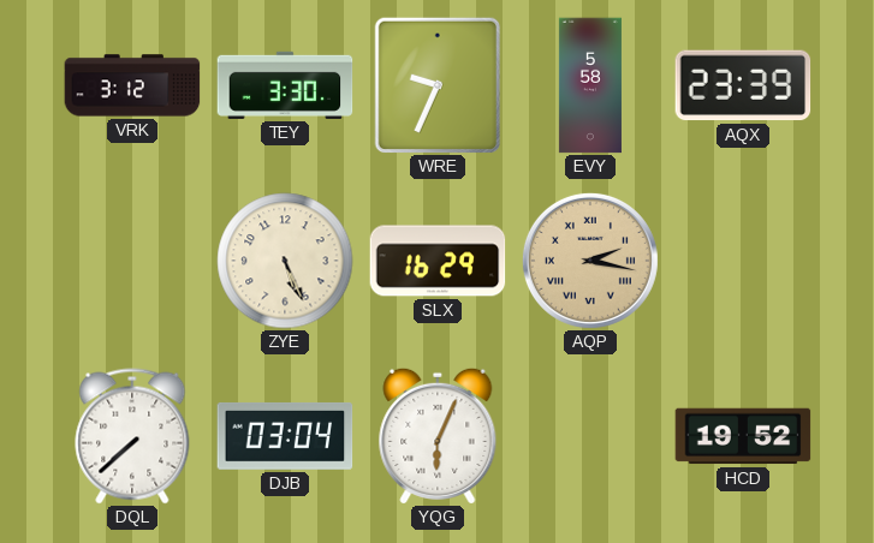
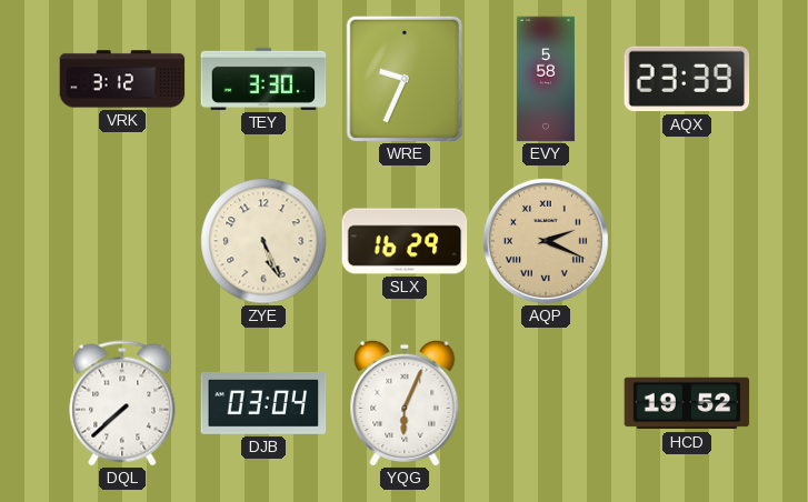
AQP: 2:17 -> 2:19
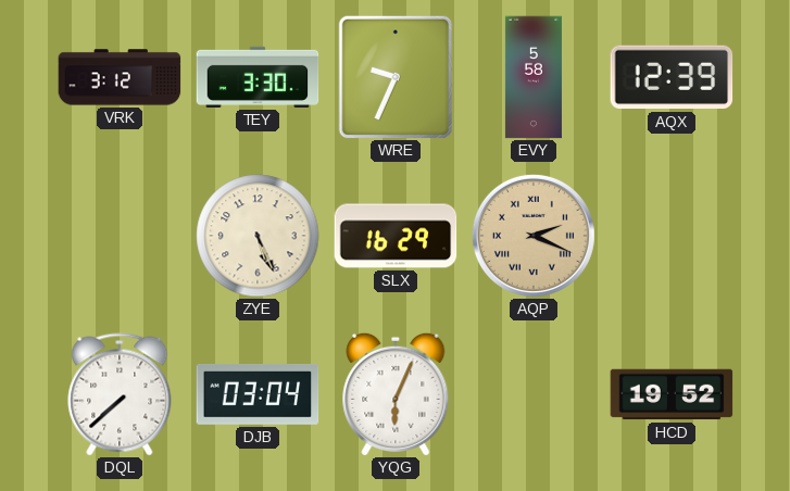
AQX: 23:39 -> 12:39
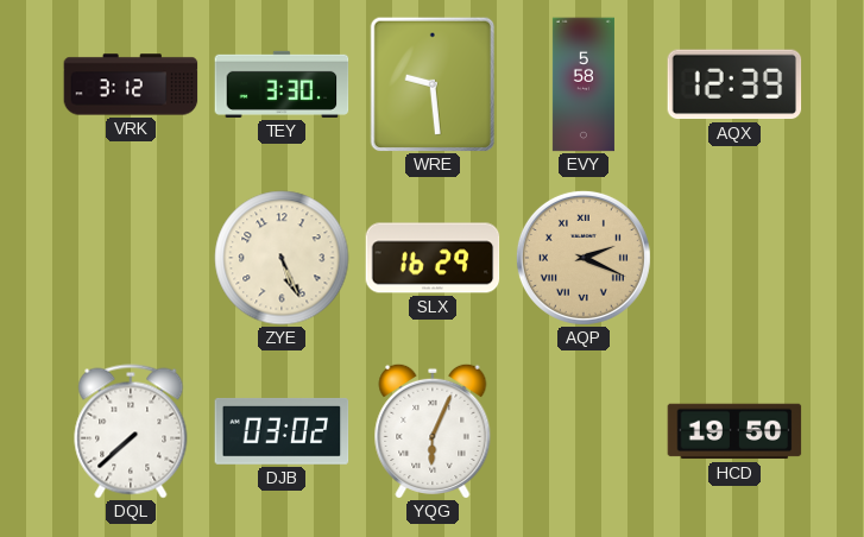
WRE: 9:34 -> 9:29
DJB: 03:04 -> 03:02
HCD: 19:52 -> 19:50
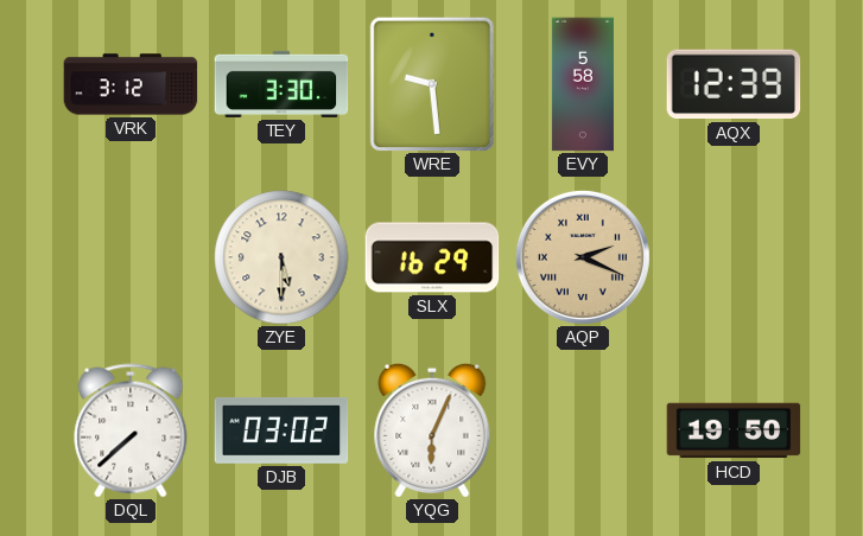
ZYE: 5:26 -> 5:30
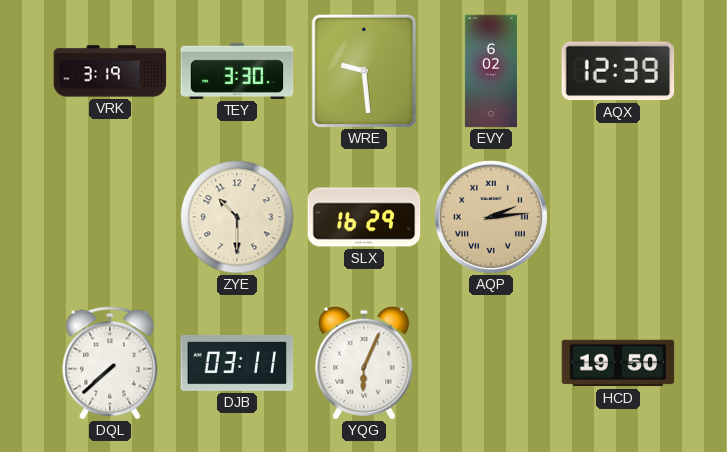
VRK: 3:12 -> 3:19
EVY: 5:58 -> 6:02
ZYE: 5:30 -> 10:30
AQP: 2:19 -> 2:14
DJB: 03:02 -> 03:11
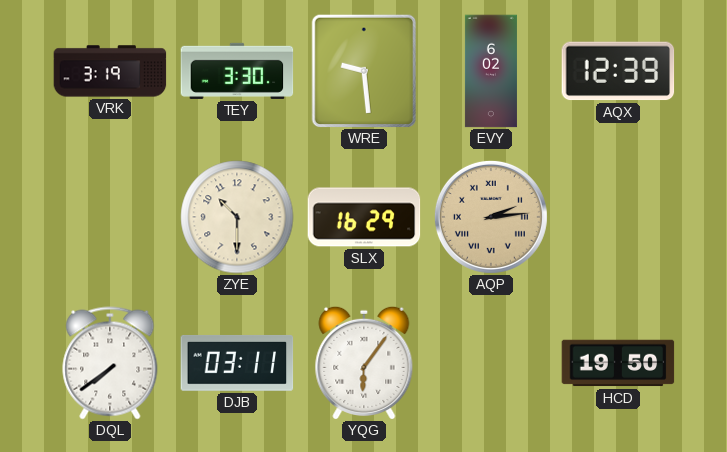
DQL: 7:38 -> 7:39
YQG: 6:04 -> 6:06
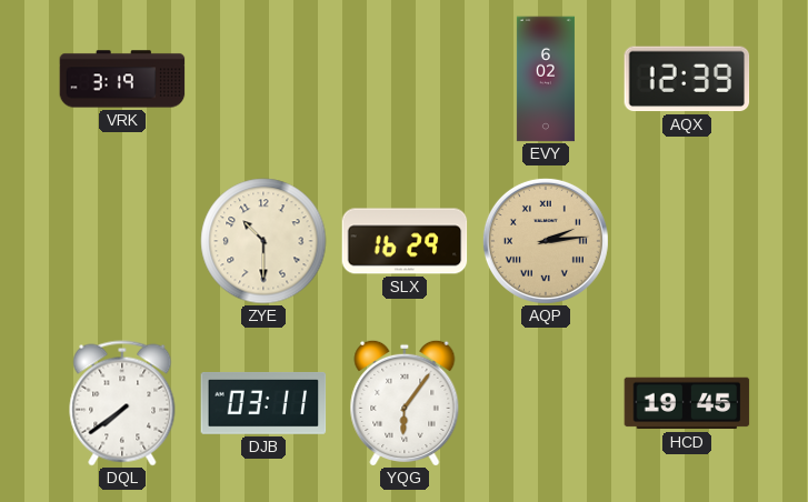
TEY: 3:30 -> none
WRE: 9:29 -> none
HCD: 19:50 -> 19:45
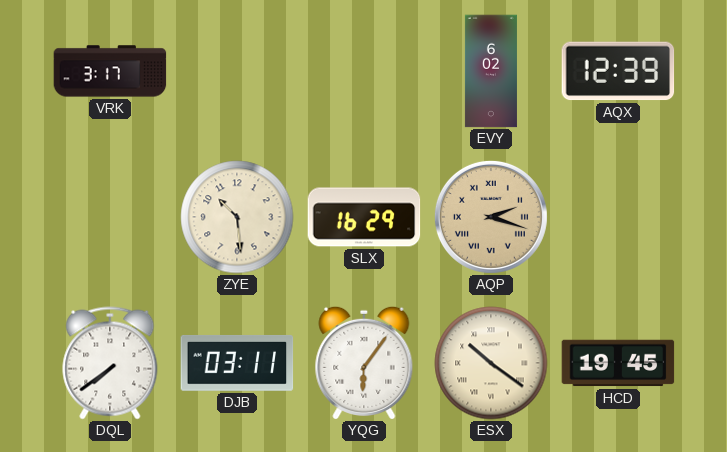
VRK: 3:19 -> 3:17
ZYE: 10:30 -> 10:29
AQP: 2:14 -> 2:18
ESX: none -> 10:21
